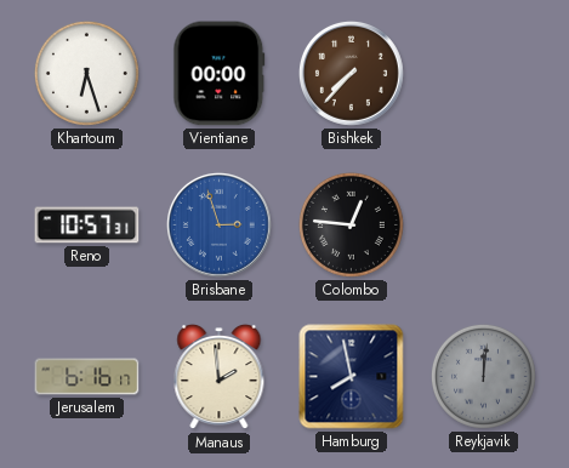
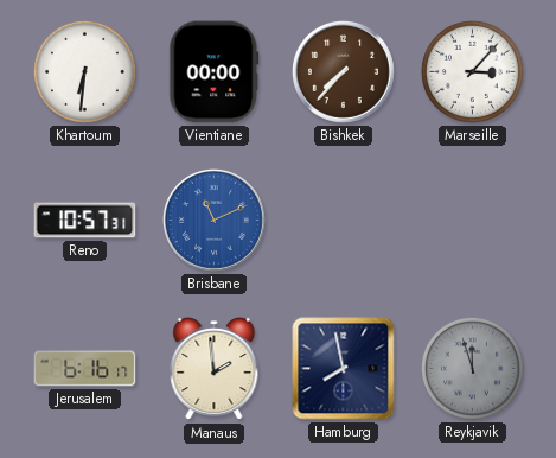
Khartoum: 6:27 -> 6:31
Marseille: none -> 3:07
Brisbane: 2:57 -> 11:11
Colombo: 12:46 -> none
Reykjavik: 12:01 -> 11:57
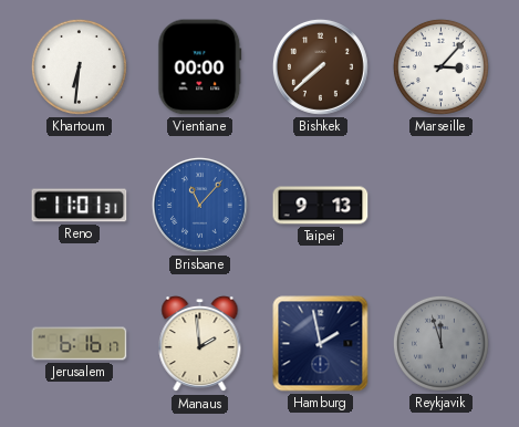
Bishkek: 7:37 -> 7:38
Reno: 10:57 -> 11:01
Brisbane: 11:11 -> 11:07
Taipei: none -> 9:13
Hamburg: 7:58 -> 1:58
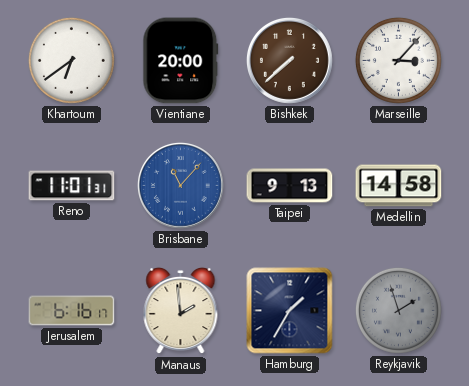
Khartoum: 6:31 -> 6:39
Vientiane: 00:00 -> 20:00
Medellin: none -> 14:58
Hamburg: 1:58 -> 1:35
Reykjavik: 11:57 -> 1:57
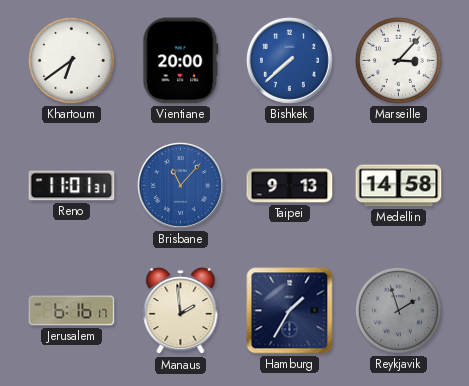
Bishkek dial: brown -> blue
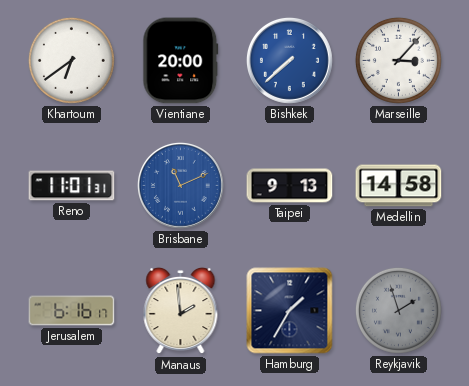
Brisbane: 11:07 -> 11:11
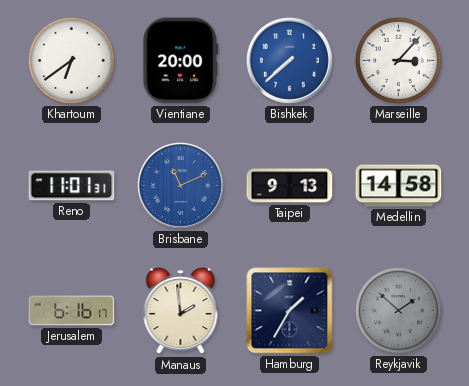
Reykjavik: 1:57 -> 1:52
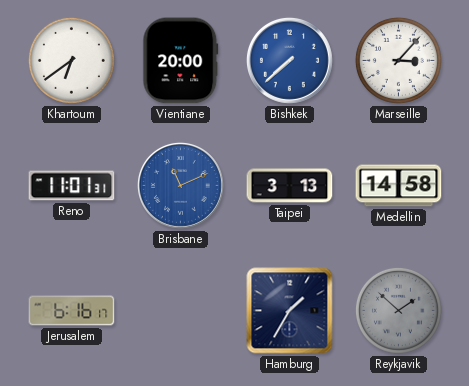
Taipei: 9:13 -> 3:13
Manaus: 1:59 -> none
